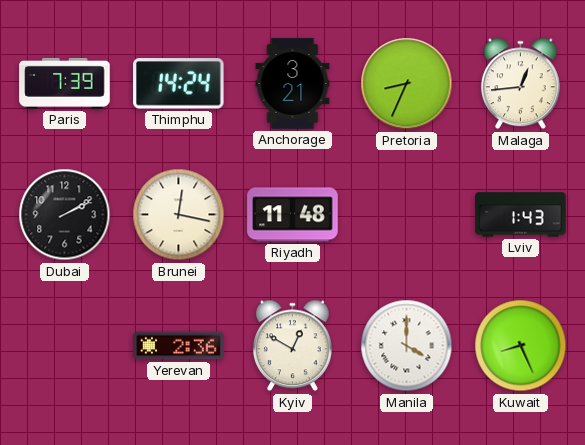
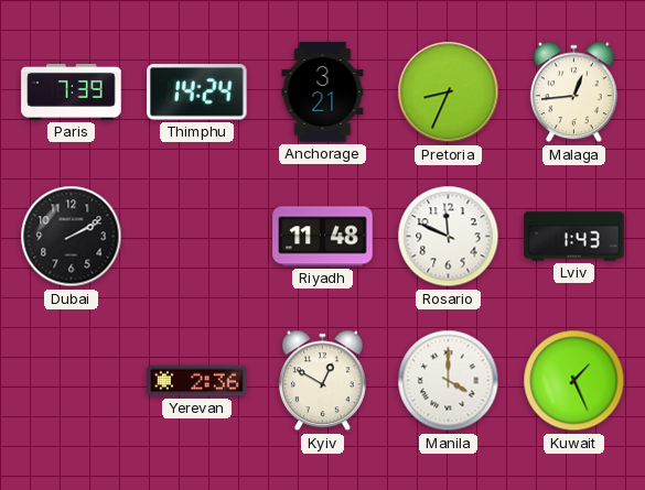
Brunei: 12:17 -> none
Rosario: none -> 11:49
Kuwait: 8:26 -> 1:26
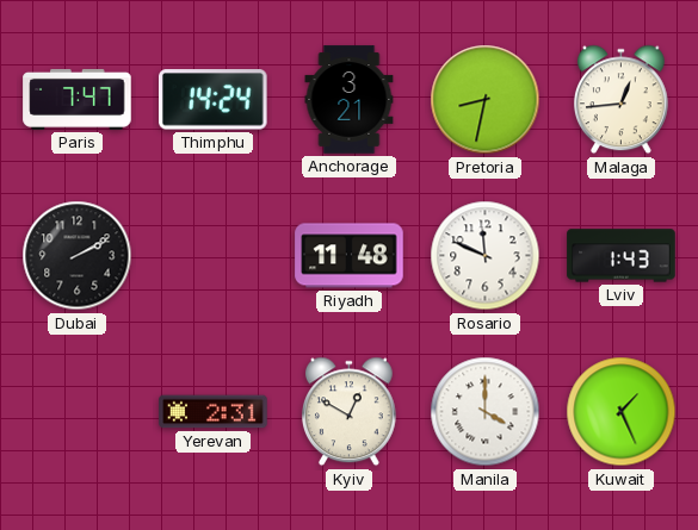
Paris: 7:39 -> 7:47
Pretoria: 8:34 -> 8:32
Yerevan: 2:36 -> 2:31
